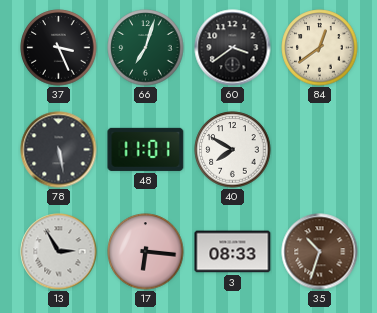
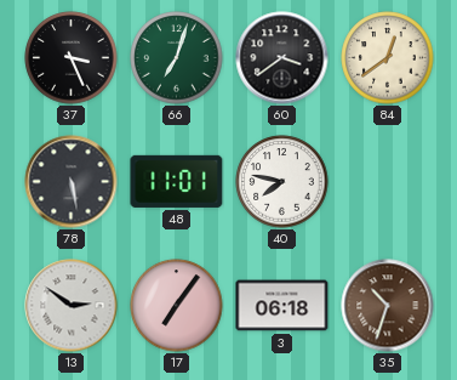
40: 7:50 -> 7:47
13: 2:55 -> 2:51
17: 6:16 -> 7:06
3: 08:33 -> 06:18
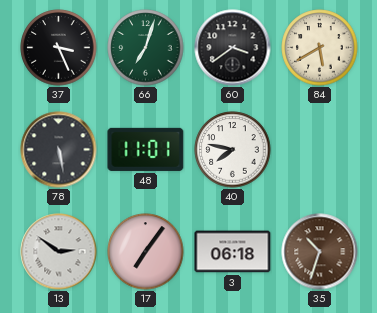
84: 12:39 -> 5:40
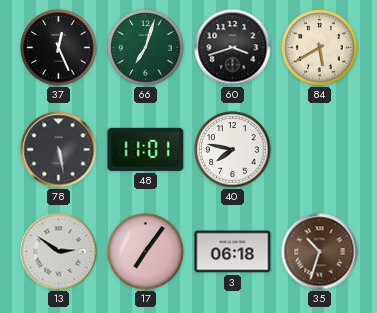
37: 3:26 -> 12:26
60: 3:39 -> 3:42
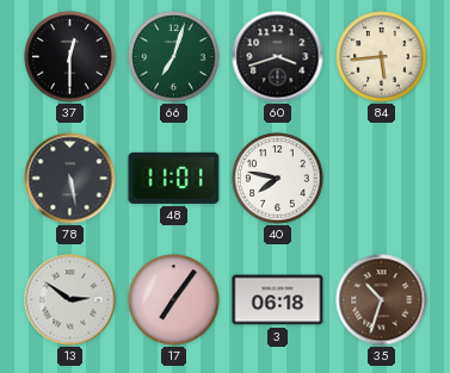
37: 12:26 -> 12:30
84: 5:40 -> 5:44
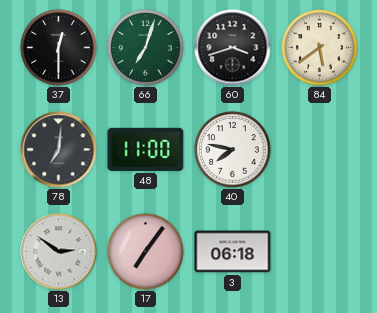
84: 5:44 -> 5:39
78: 5:28 -> 7:01
48: 11:01 -> 11:00
35: 10:33 -> none
